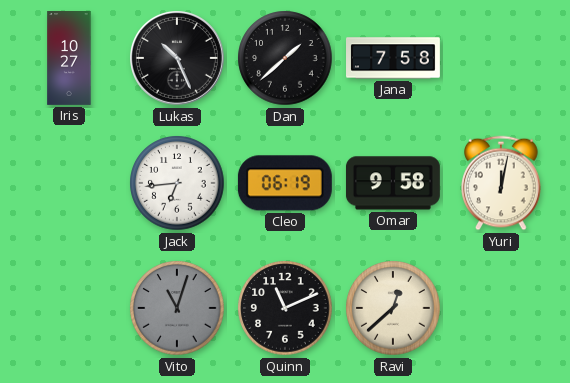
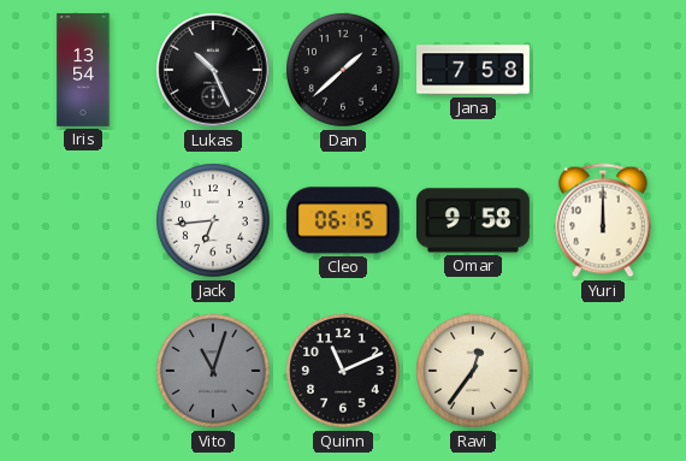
Iris: 10:27 -> 13:54
Cleo: 06:19 -> 06:15
Yuri: 12:02 -> 12:00
Ravi: 12:38 -> 12:36
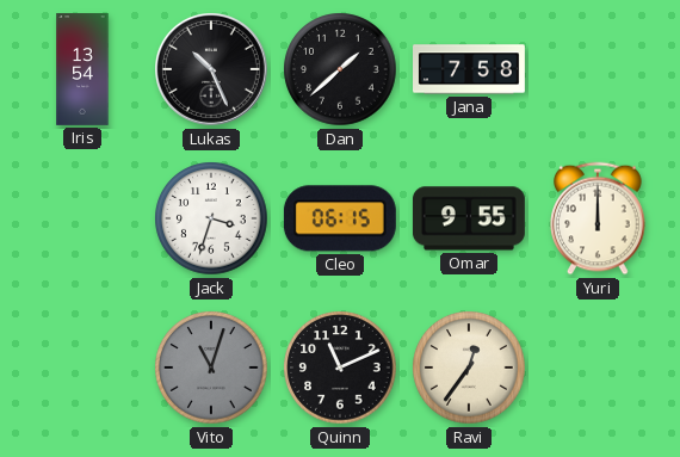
Jack: 6:44 -> 3:33
Omar: 9:58 -> 9:55
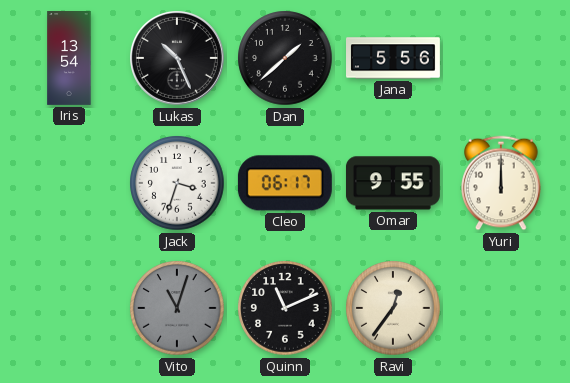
Jana: 7:58 -> 5:56
Cleo: 06:15 -> 06:17
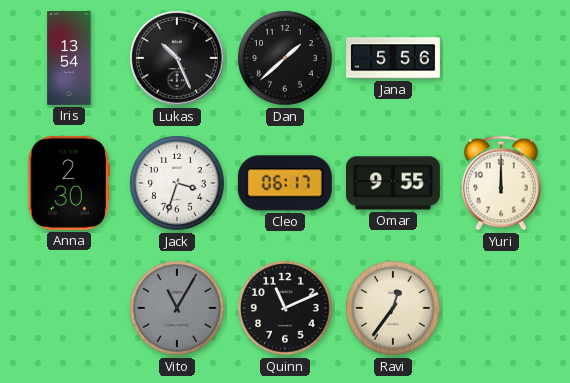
Anna: none -> 2:30
Vito: 11:03 -> 11:05
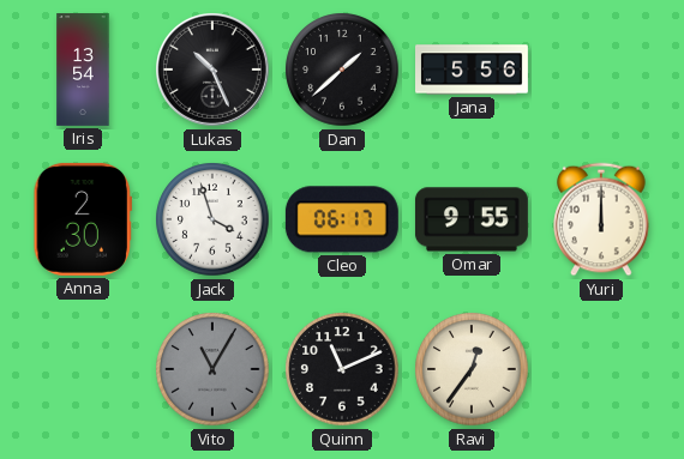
Jack: 3:33 -> 3:57
